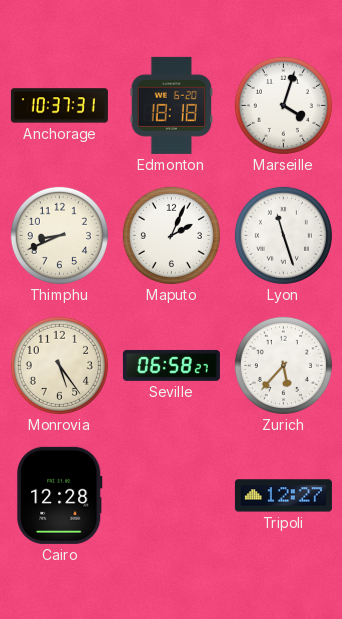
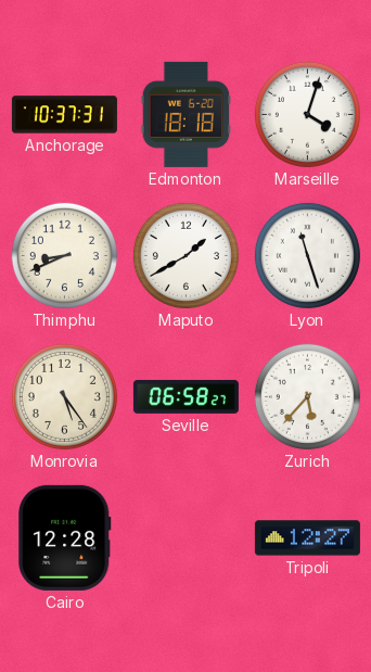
Maputo: 2:04 -> 1:40
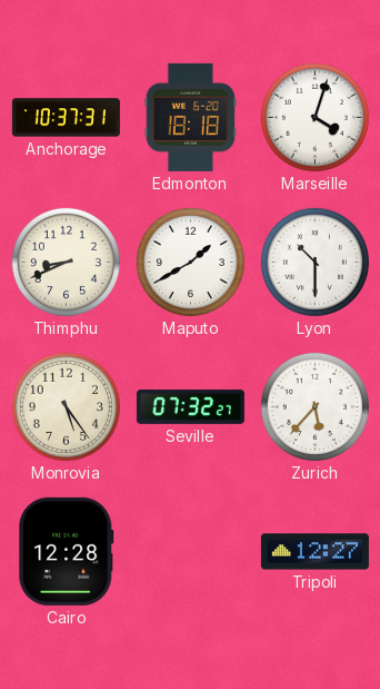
Lyon: 11:27 -> 10:30
Seville: 06:58 -> 07:32
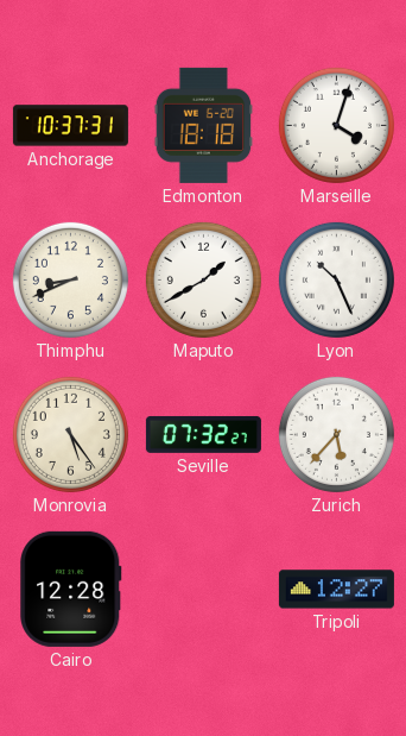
Lyon: 10:30 -> 10:26
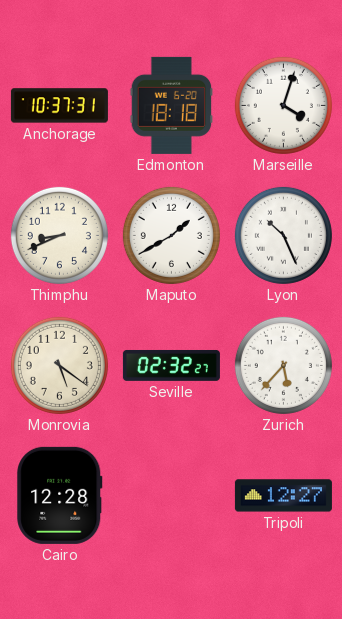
Monrovia: 5:24 -> 5:21
Seville: 07:32 -> 02:32
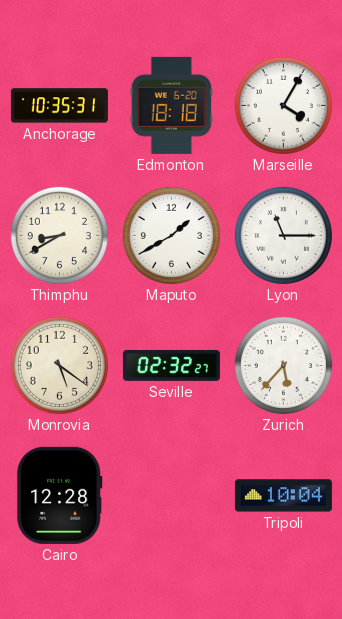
Anchorage: 10:37 -> 10:35
Marseille: 4:03 -> 4:05
Thimphu: 8:41 -> 8:40
Lyon: 10:26 -> 11:15
Tripoli: 12:27 -> 10:04
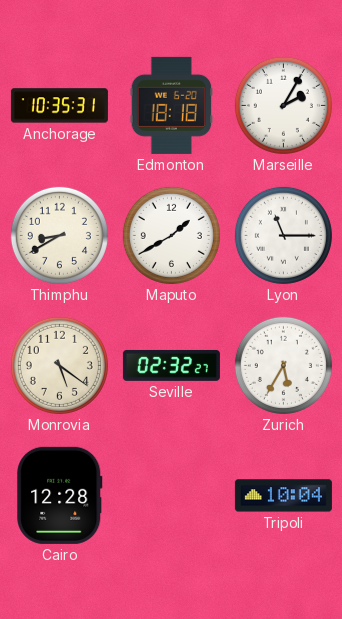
Marseille: 4:05 -> 2:05
Zurich: 5:37 -> 5:35
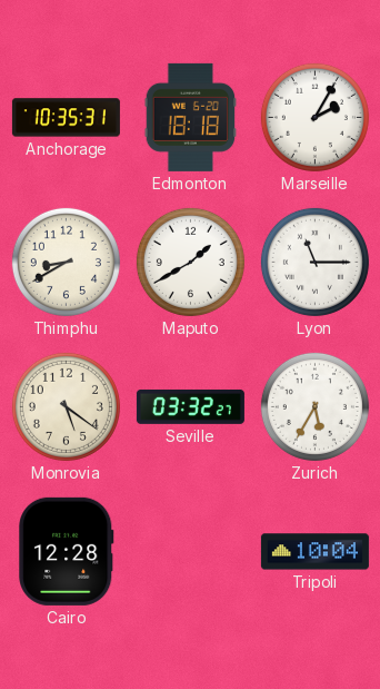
Seville: 02:32 -> 03:32
